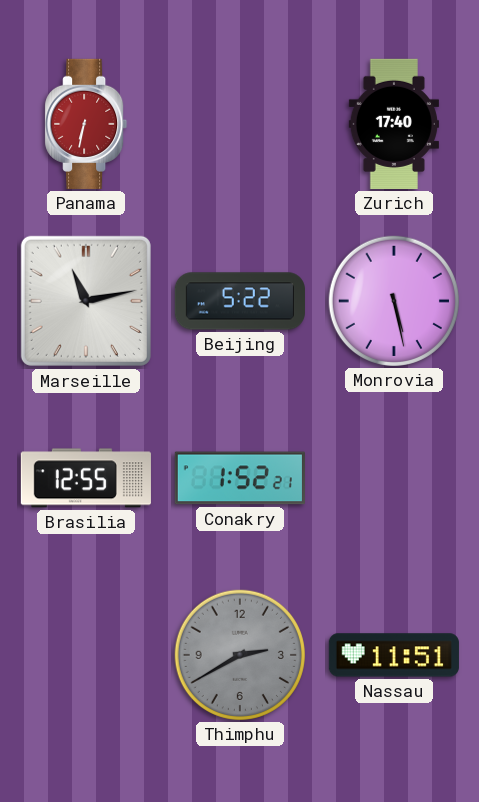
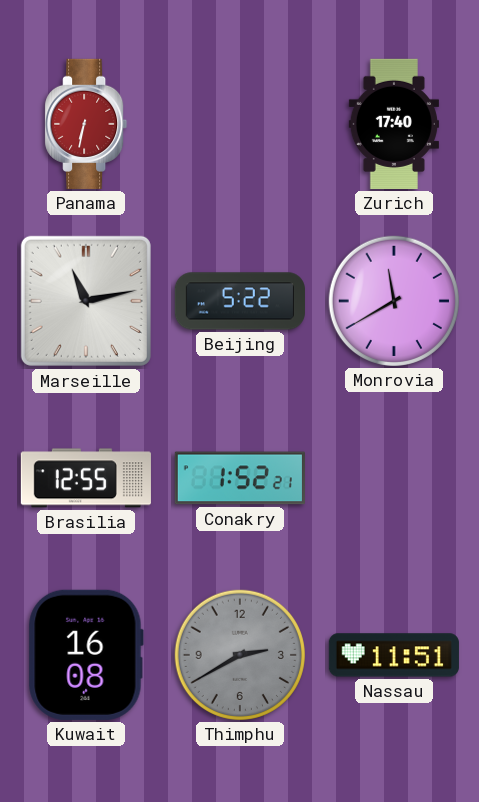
Monrovia: 5:28 -> 11:40
Kuwait: none -> 16:08
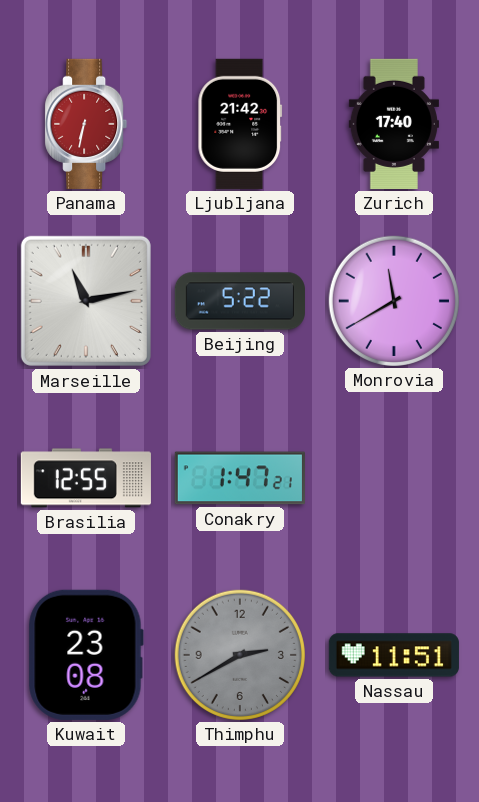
Ljubljana: none -> 21:42
Conakry: 1:52 -> 1:47
Kuwait: 16:08 -> 23:08
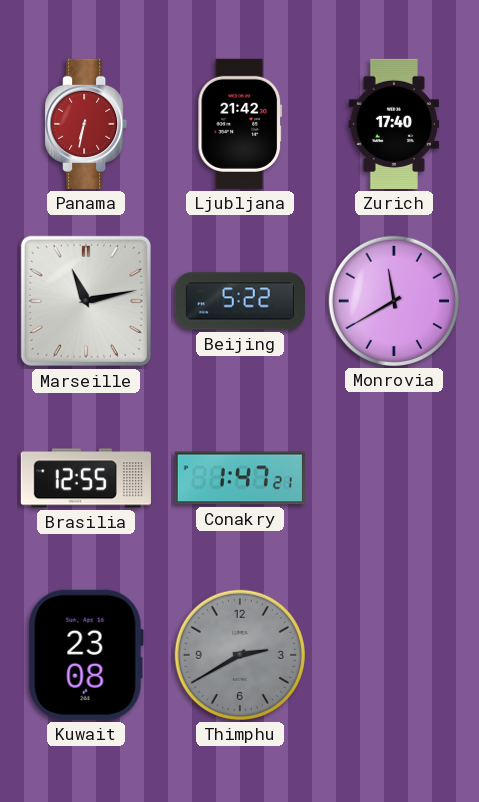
Nassau: 11:51 -> none
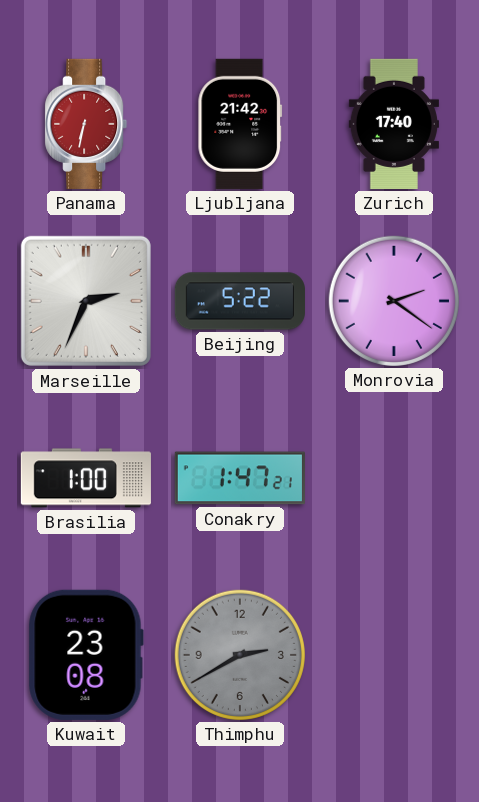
Marseille: 11:13 -> 2:34
Monrovia: 11:40 -> 2:21
Brasilia: 12:55 -> 1:00
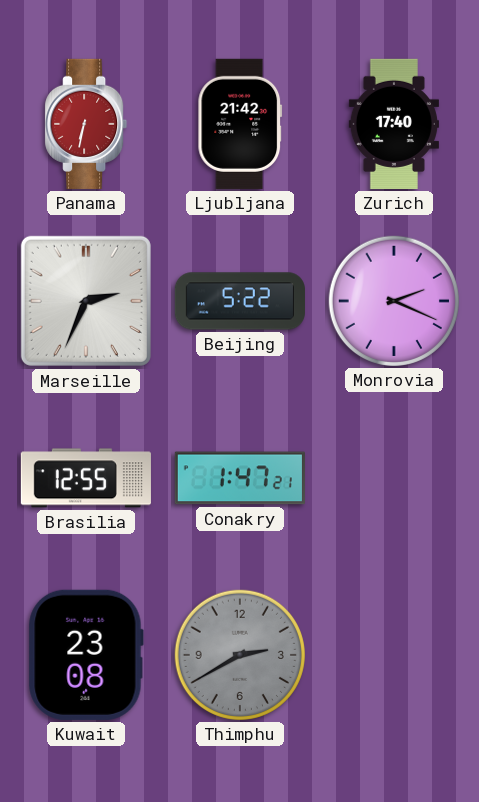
Monrovia: 2:21 -> 2:19
Brasilia: 1:00 -> 12:55
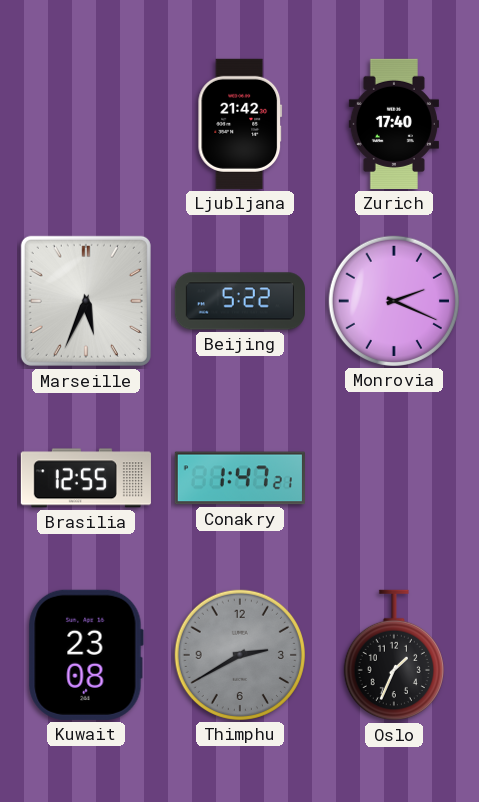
Panama: 6:32 -> none
Marseille: 2:34 -> 5:34
Oslo: none -> 1:34
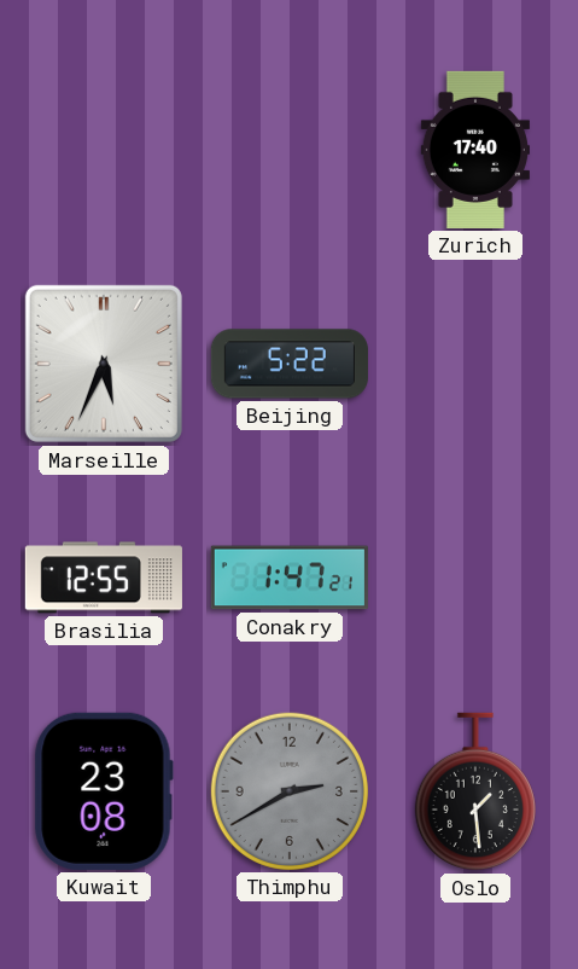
Ljubljana: 21:42 -> none
Monrovia: 2:19 -> none
Oslo: 1:34 -> 1:29
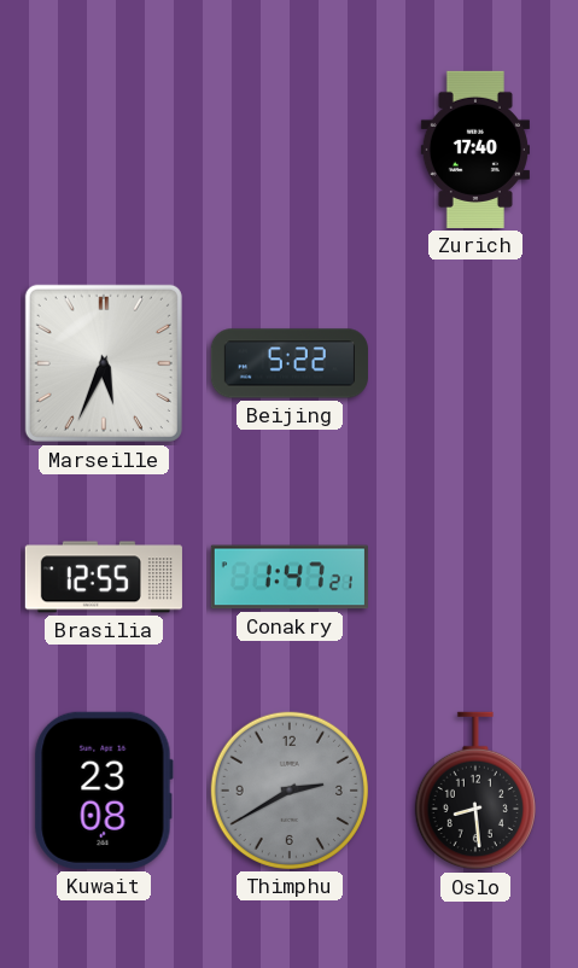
Oslo: 1:29 -> 8:29
